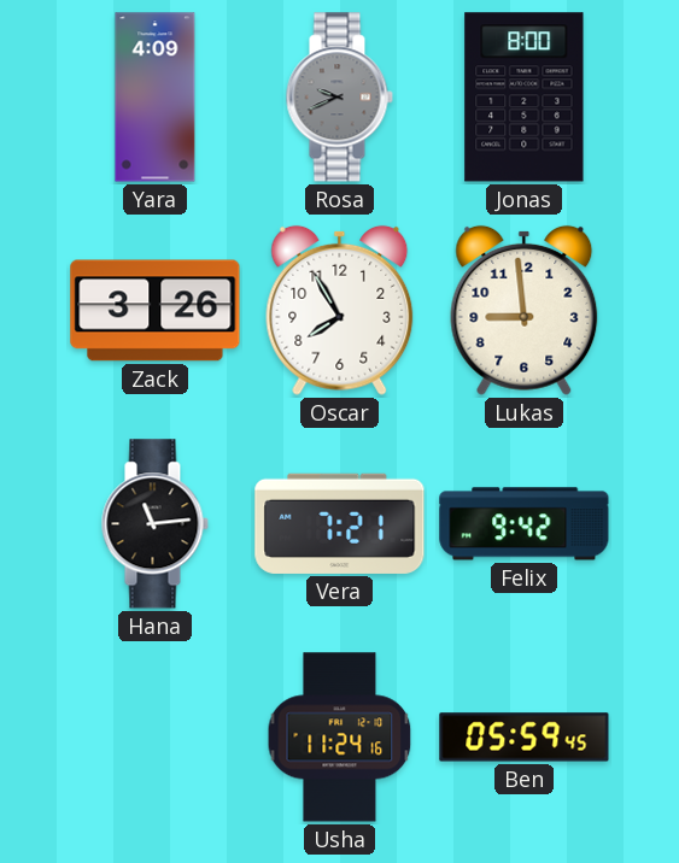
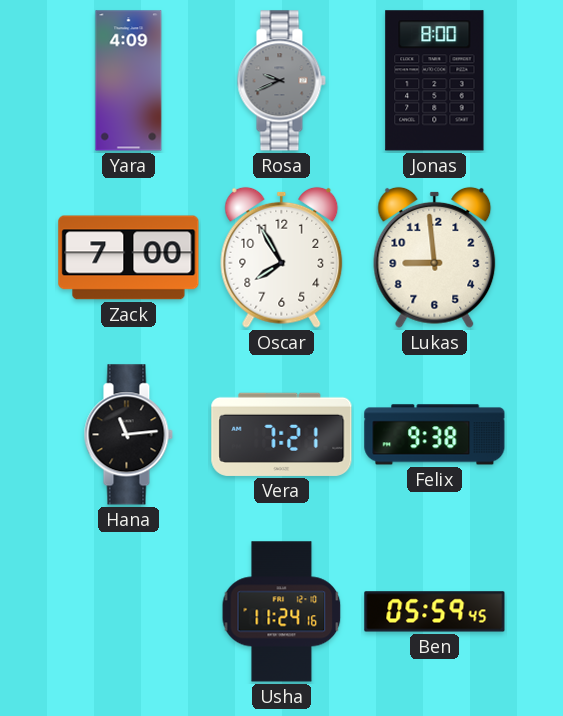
Zack: 3:26 -> 7:00
Felix: 9:42 -> 9:38
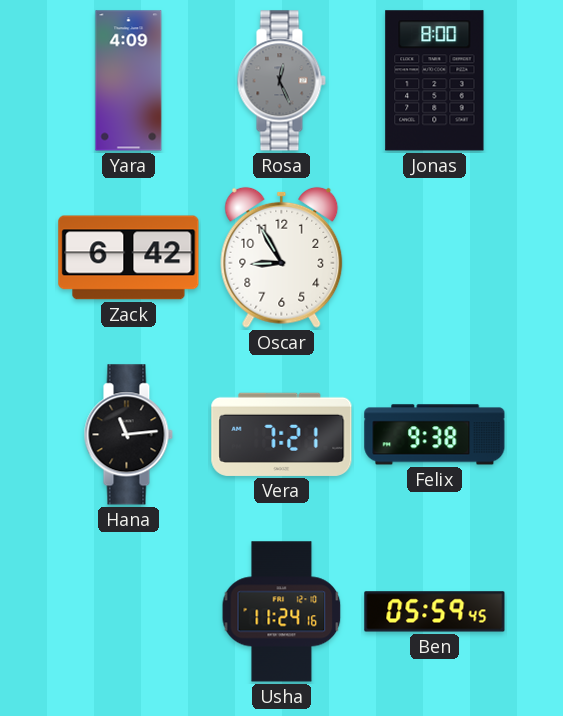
Rosa: 9:41 -> 12:26
Zack: 7:00 -> 6:42
Oscar: 7:55 -> 8:55
Lukas: 8:59 -> none
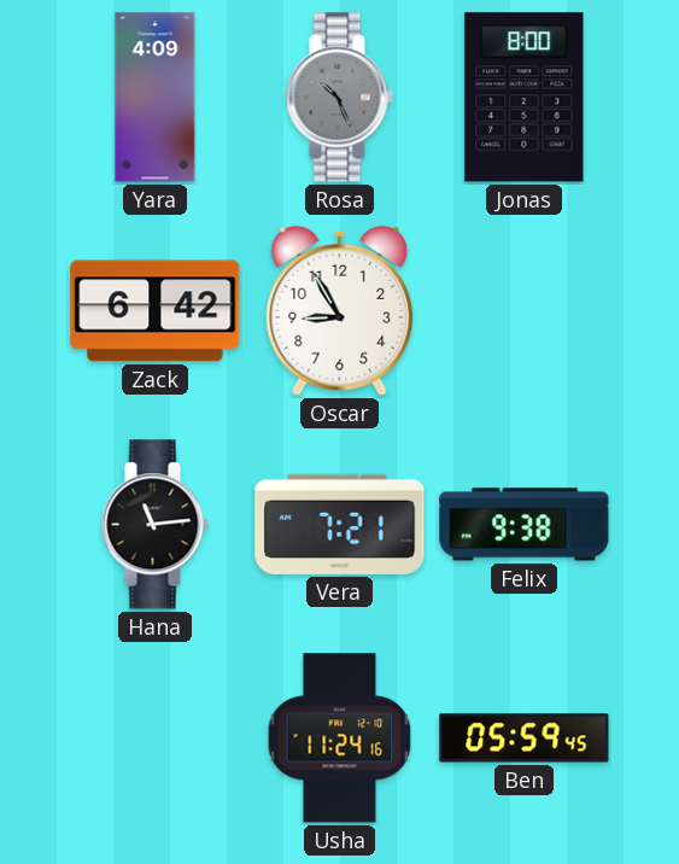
Rosa: 12:26 -> 10:26
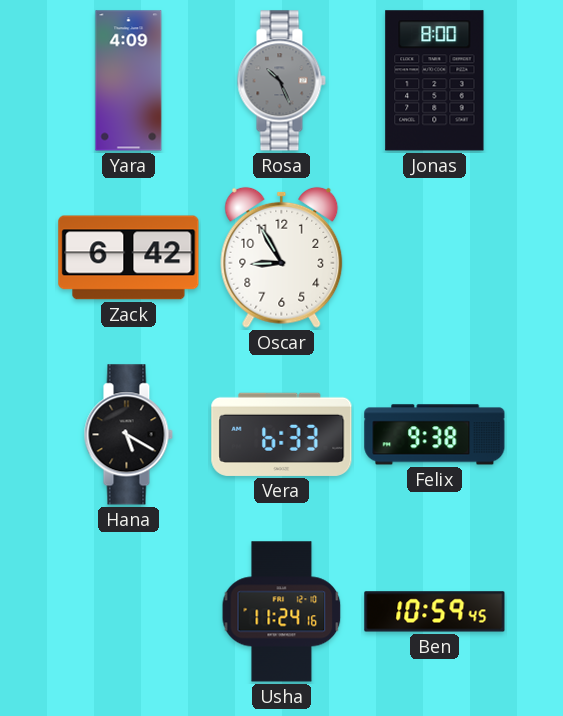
Hana: 11:14 -> 5:20
Vera: 7:21 -> 6:33
Ben: 05:59 -> 10:59
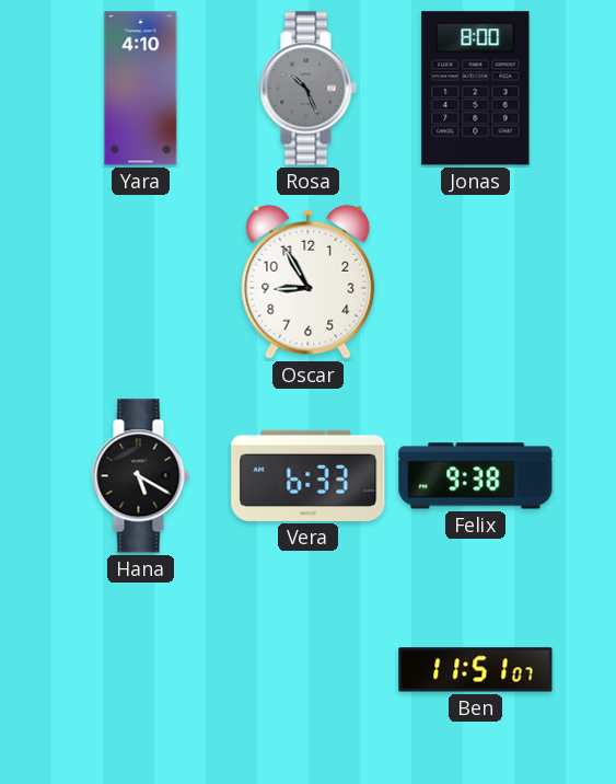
Yara: 4:09 -> 4:10
Zack: 6:42 -> none
Usha: 11:24 -> none
Ben: 10:59 -> 11:51
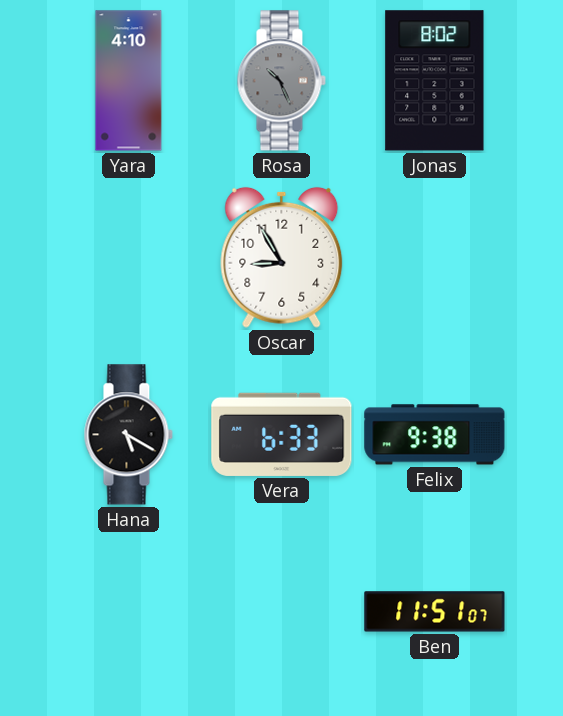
Jonas: 8:00 -> 8:02
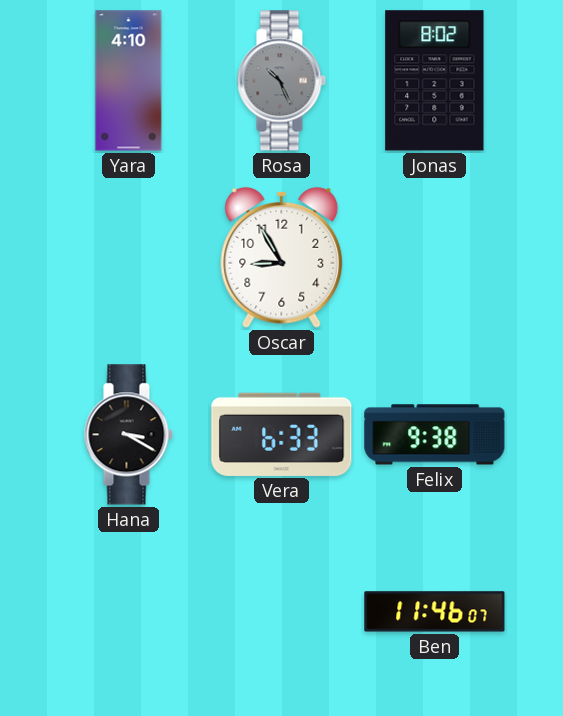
Hana: 5:20 -> 3:20
Ben: 11:51 -> 11:46
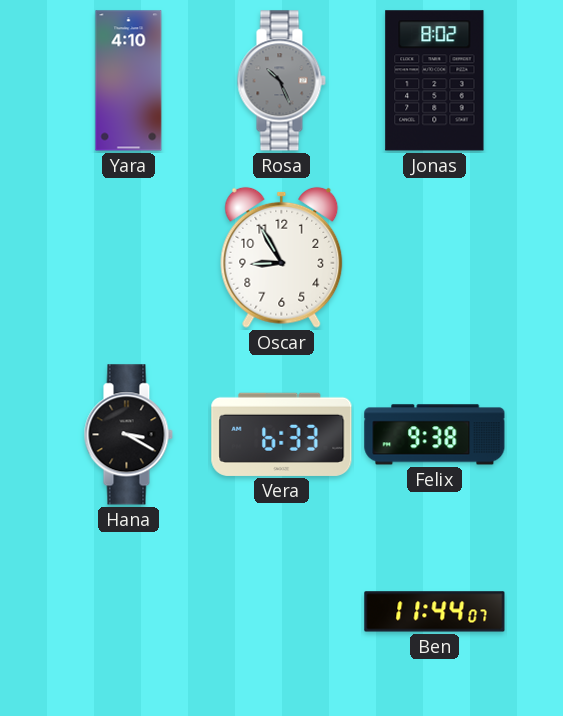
Ben: 11:46 -> 11:44
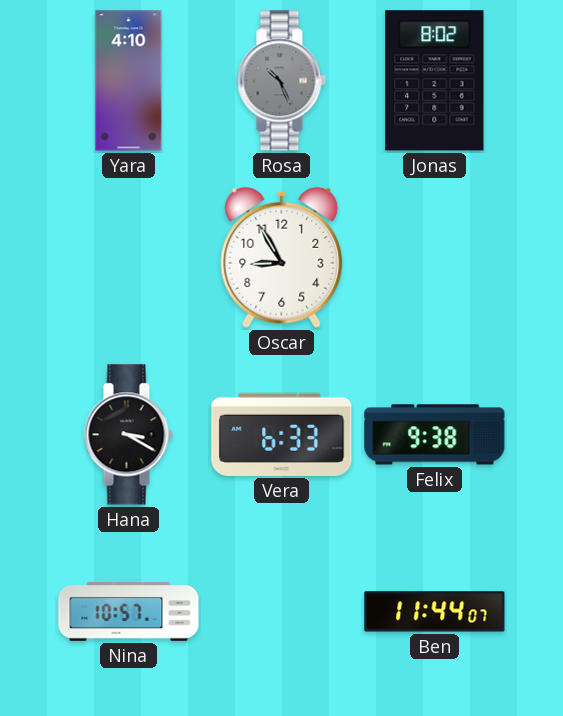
Nina: none -> 10:57
